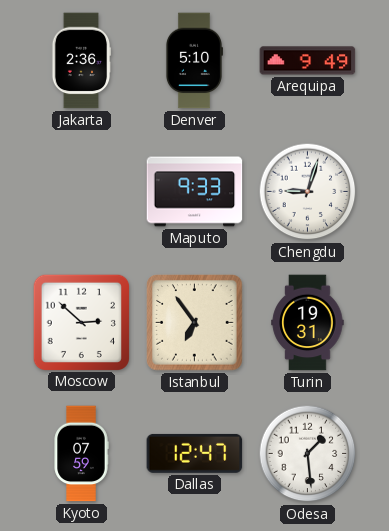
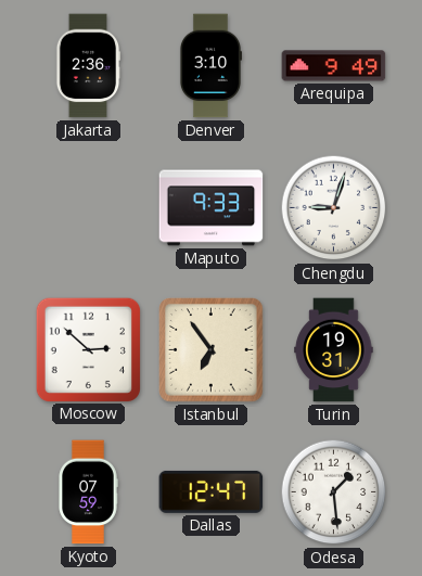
Denver: 5:10 -> 3:10
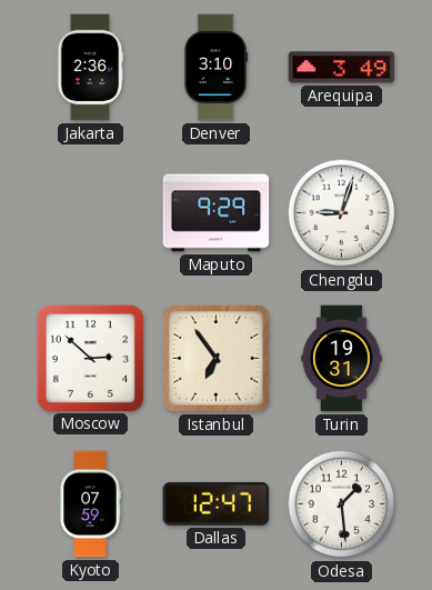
Arequipa: 9:49 -> 3:49
Maputo: 9:33 -> 9:29
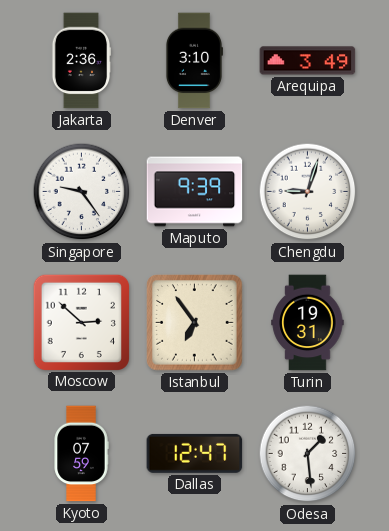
Singapore: none -> 9:24
Maputo: 9:29 -> 9:39
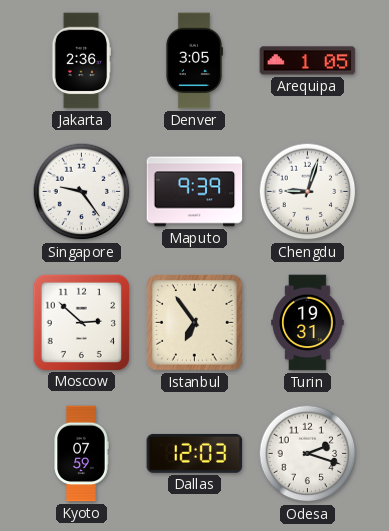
Denver: 3:10 -> 3:05
Arequipa: 3:49 -> 1:05
Dallas: 12:47 -> 12:03
Odesa: 1:29 -> 2:18
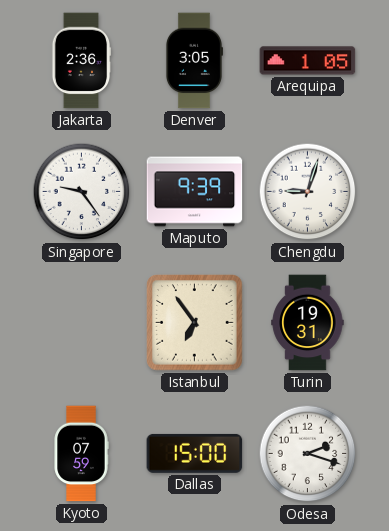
Moscow: 2:52 -> none
Dallas: 12:03 -> 15:00
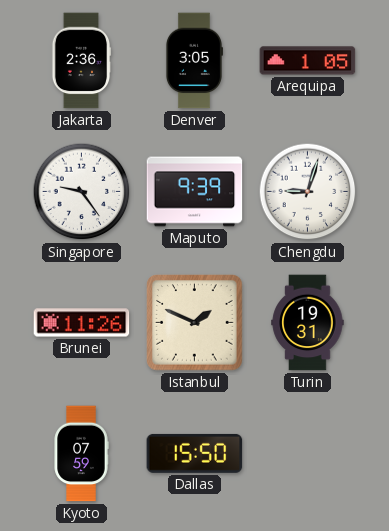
Brunei: none -> 11:26
Istanbul: 6:54 -> 1:49
Dallas: 15:00 -> 15:50
Odesa: 2:18 -> none
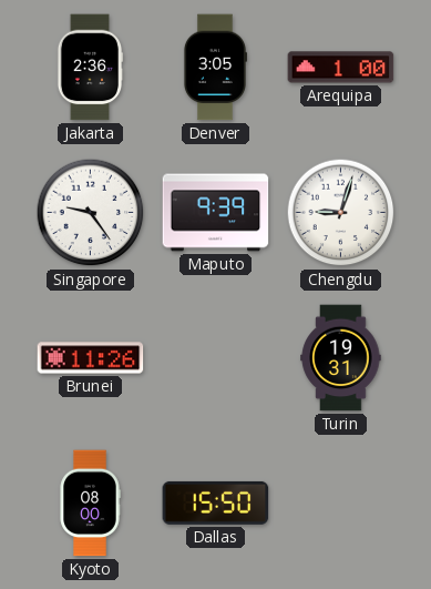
Arequipa: 1:05 -> 1:00
Istanbul: 1:49 -> none
Kyoto: 07:59 -> 08:00
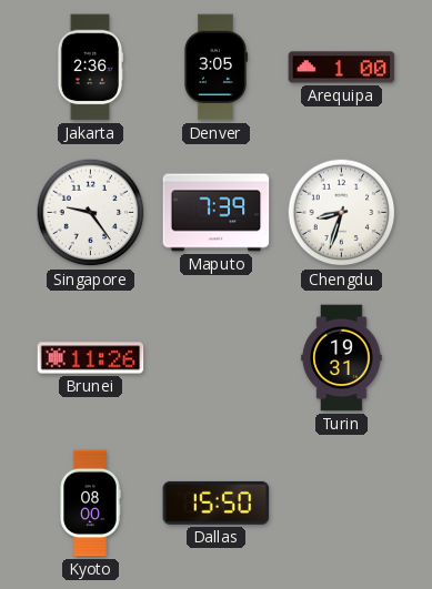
Maputo: 9:39 -> 7:39
Chengdu: 9:03 -> 8:33
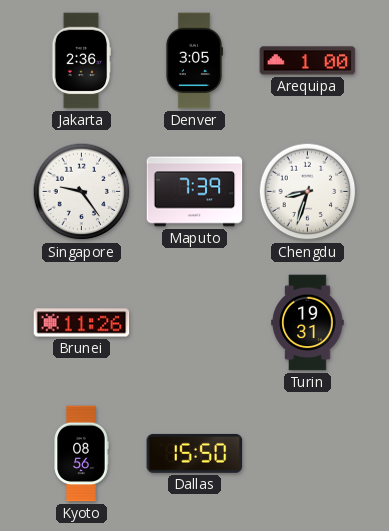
Kyoto: 08:00 -> 08:56
